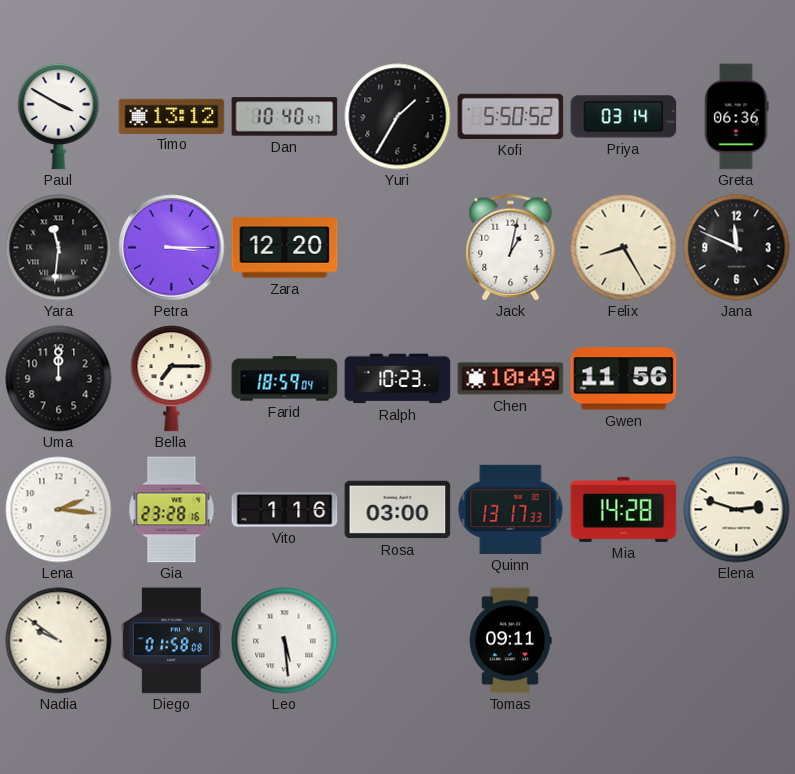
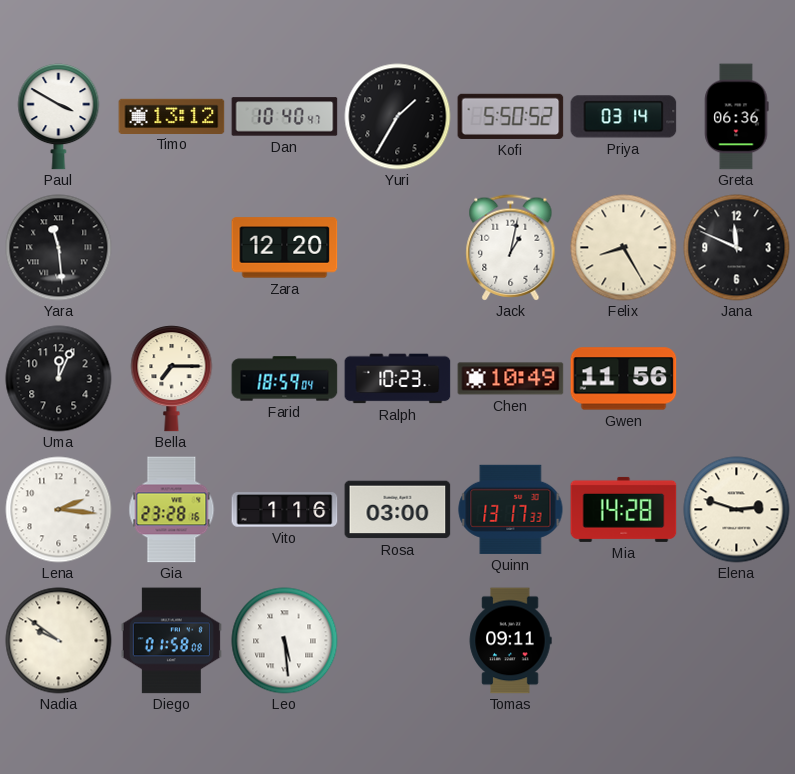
Yara: 11:31 -> 11:29
Petra: 3:15 -> none
Uma: 12:00 -> 12:04
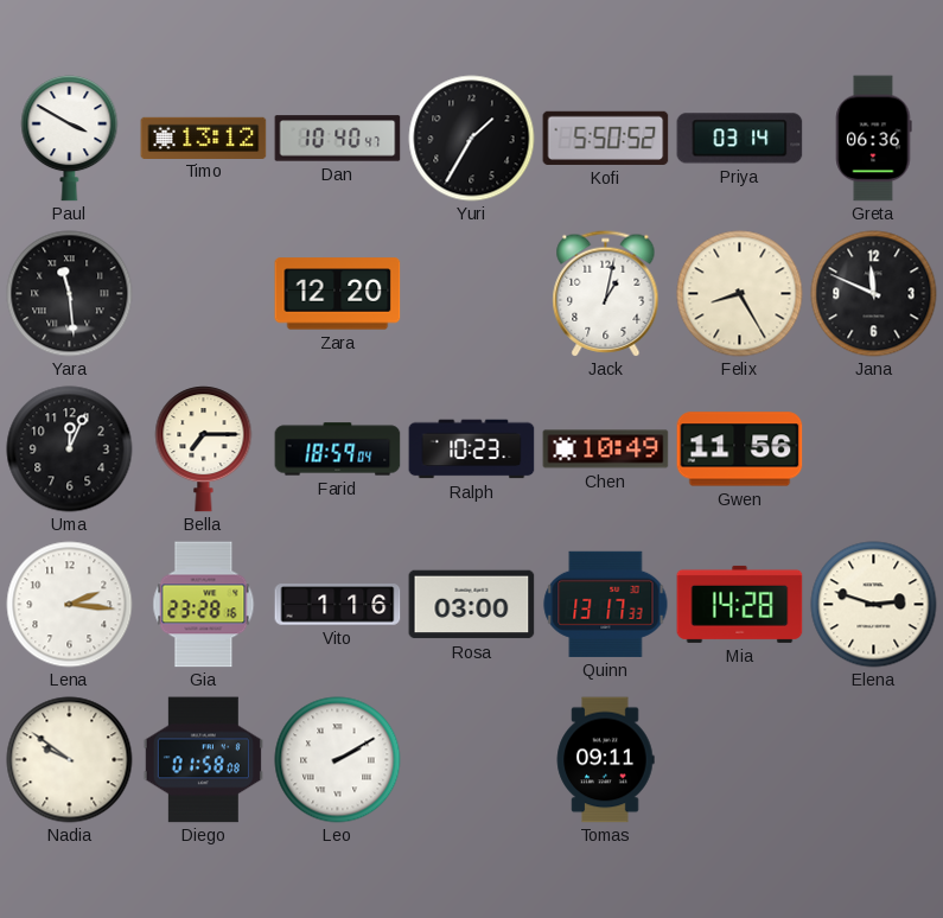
Leo: 5:29 -> 2:10
